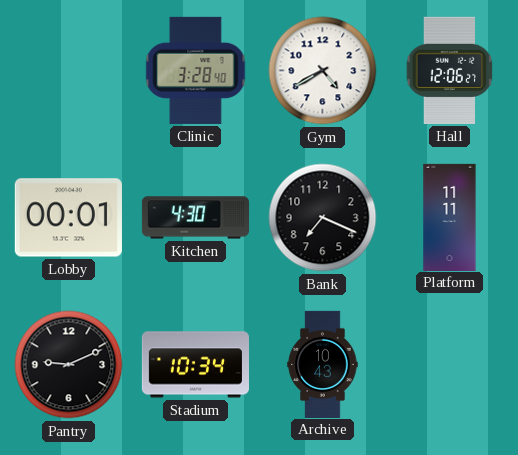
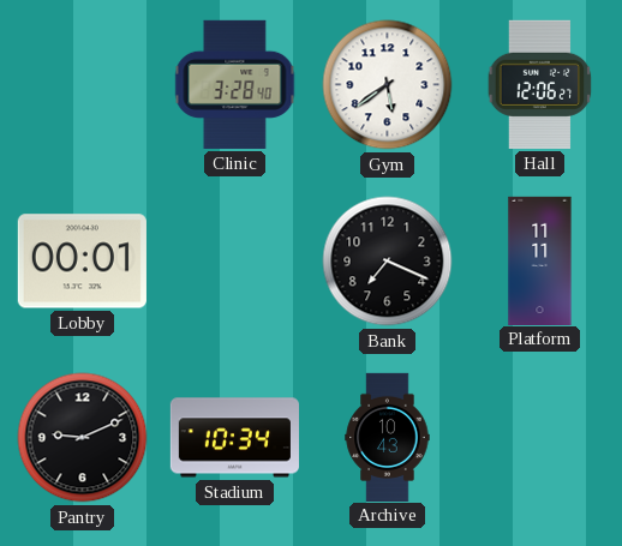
Gym: 4:40 -> 5:39
Kitchen: 4:30 -> none
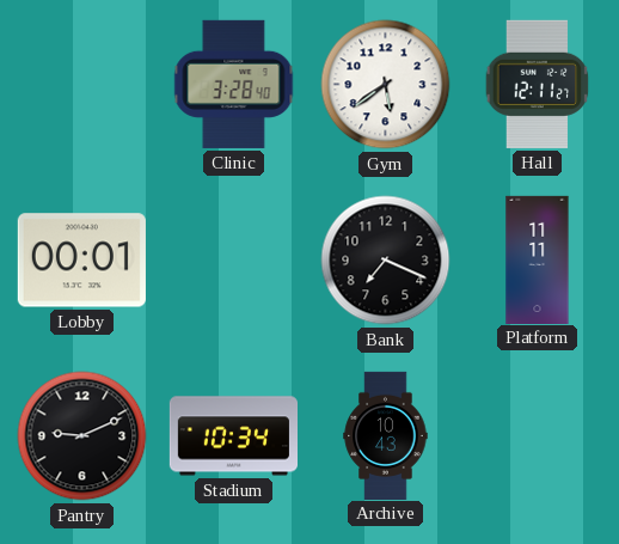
Hall: 12:06 -> 12:11
